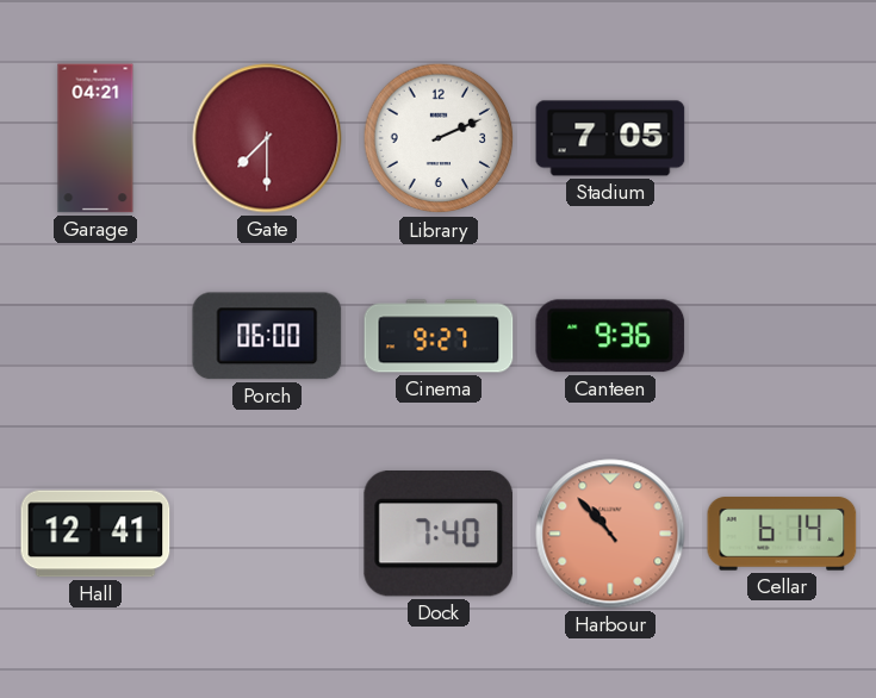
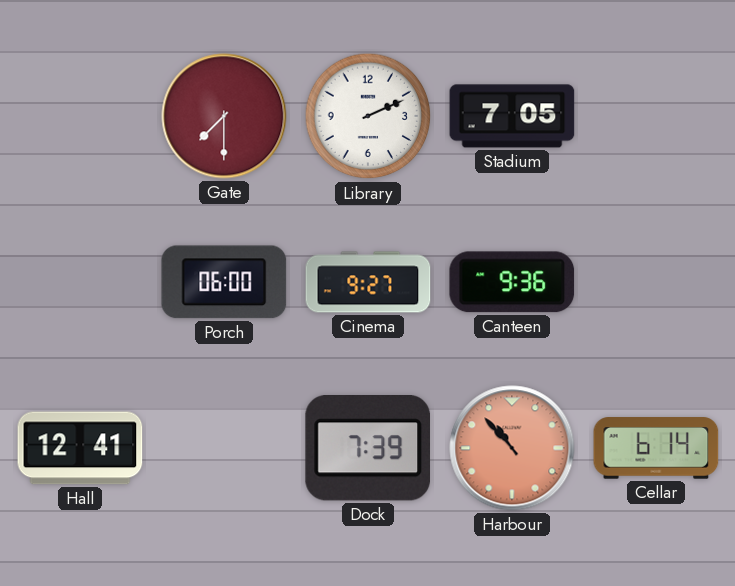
Garage: 04:21 -> none
Dock: 7:40 -> 7:39
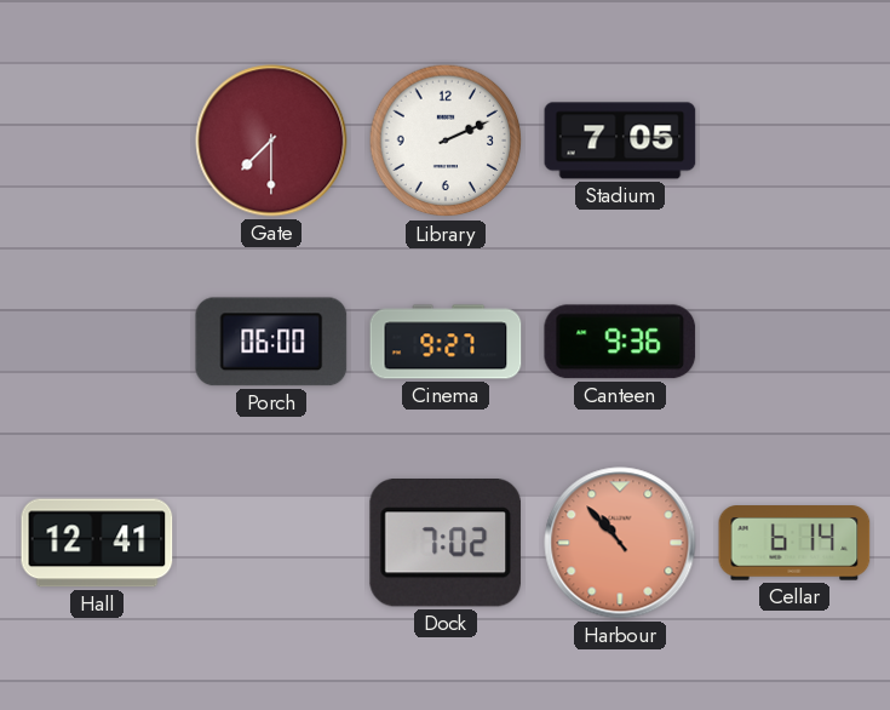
Dock: 7:39 -> 7:02
